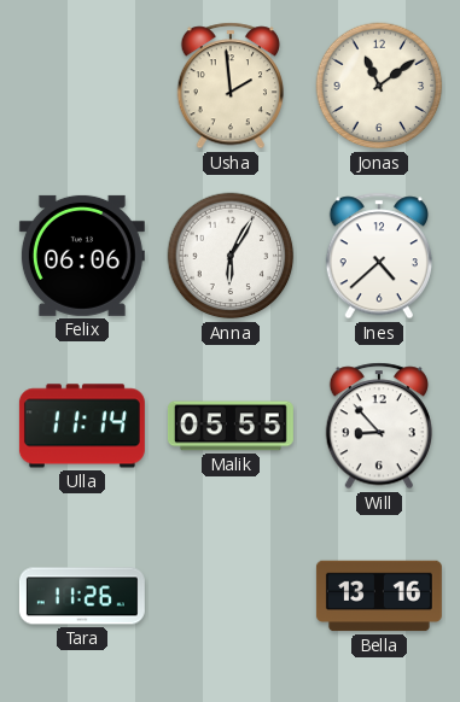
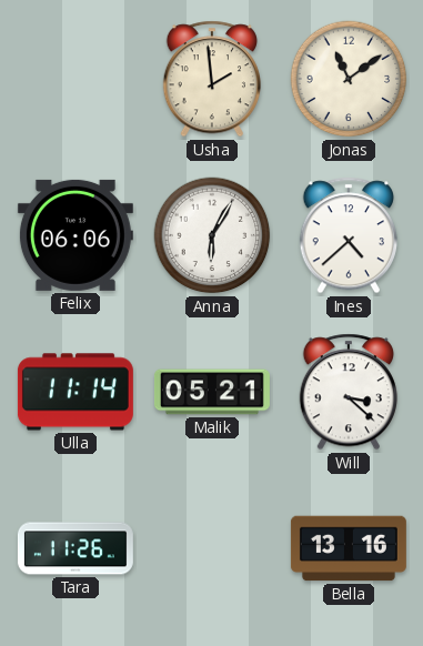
Malik: 05:55 -> 05:21
Will: 8:53 -> 3:22
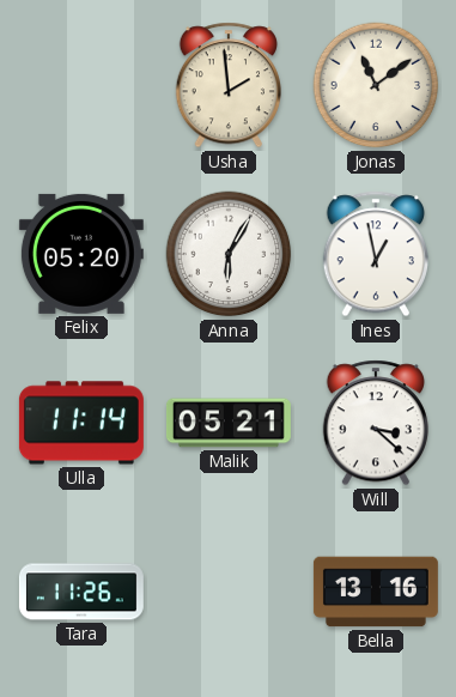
Felix: 06:06 -> 05:20
Ines: 4:38 -> 12:58
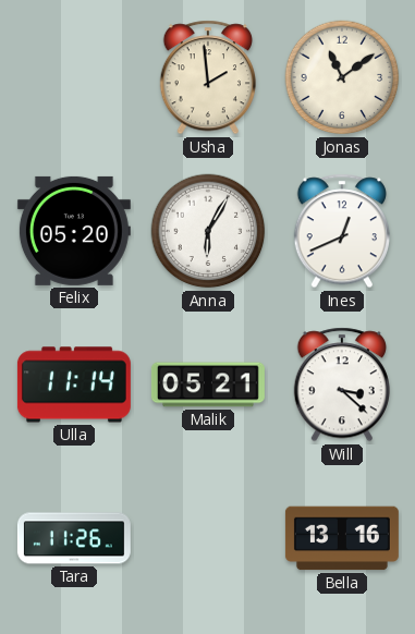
Ines: 12:58 -> 12:41
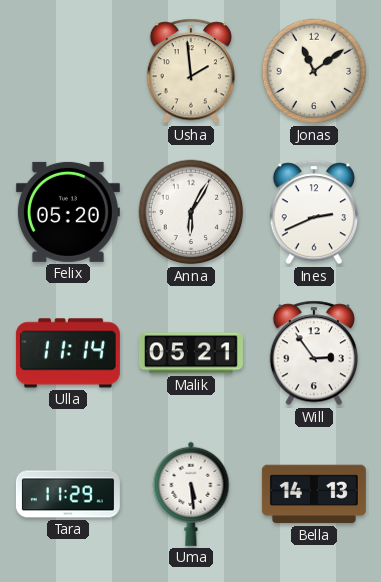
Ines: 12:41 -> 2:41
Will: 3:22 -> 2:54
Tara: 11:26 -> 11:29
Uma: none -> 5:29
Bella: 13:16 -> 14:13
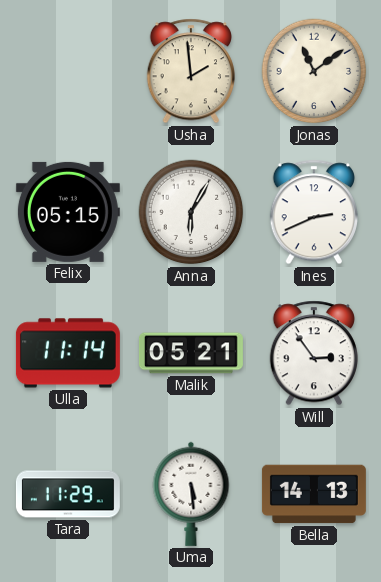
Felix: 05:20 -> 05:15
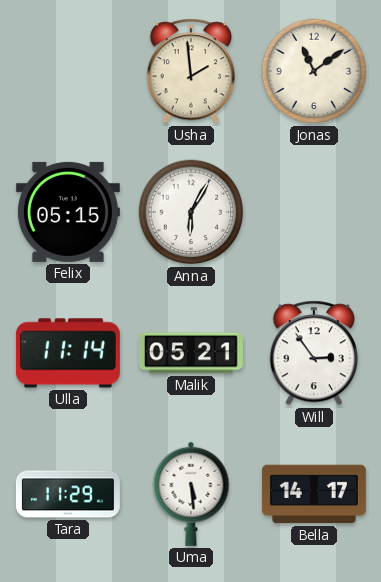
Ines: 2:41 -> none
Bella: 14:13 -> 14:17
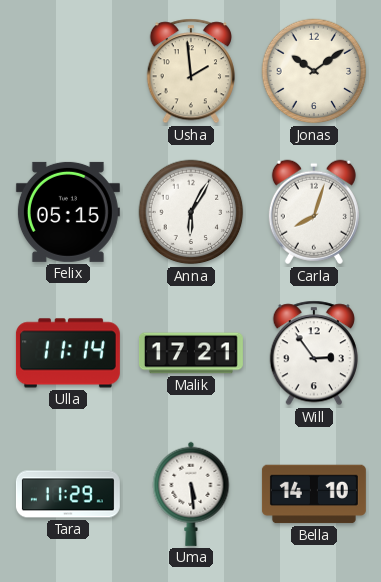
Jonas: 11:09 -> 10:09
Carla: none -> 8:03
Malik: 05:21 -> 17:21
Bella: 14:17 -> 14:10
